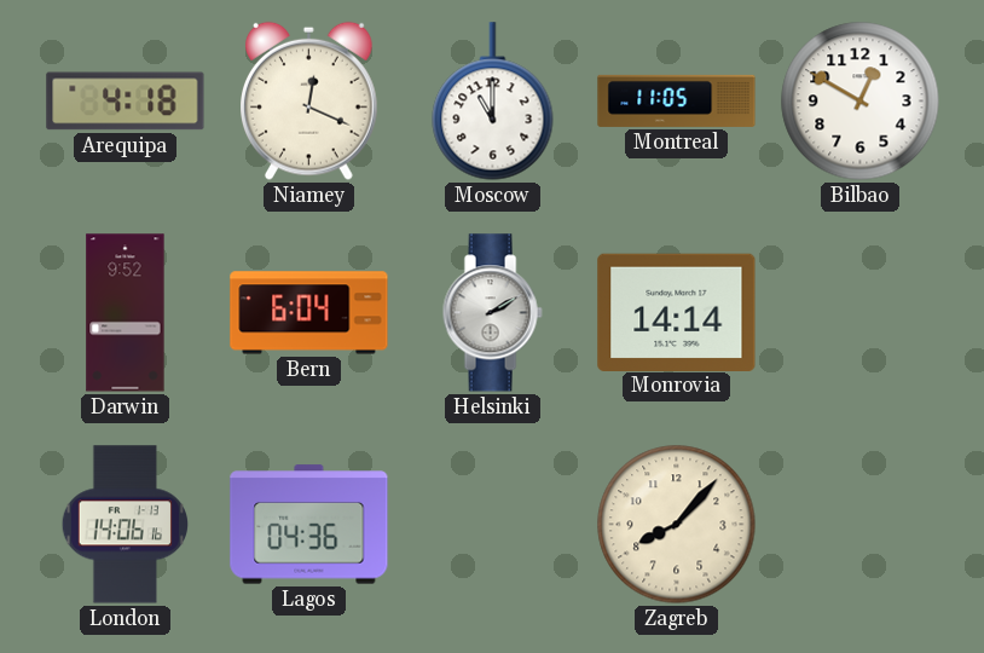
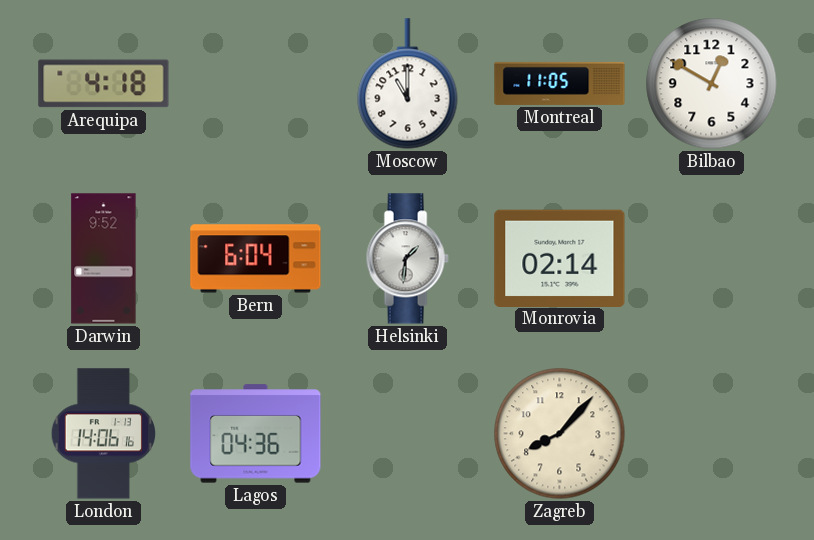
Niamey: 12:19 -> none
Helsinki: 2:10 -> 1:31
Monrovia: 14:14 -> 02:14
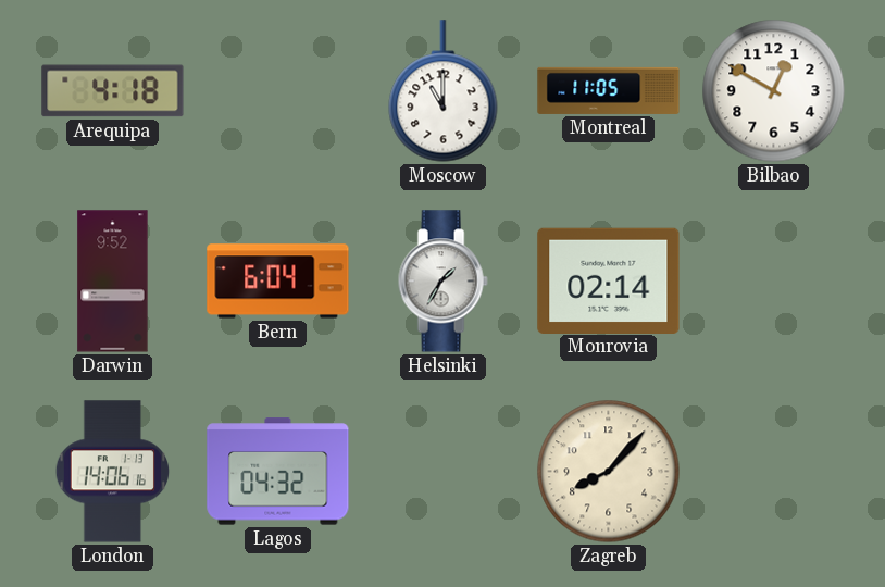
Helsinki: 1:31 -> 1:35
Lagos: 04:36 -> 04:32
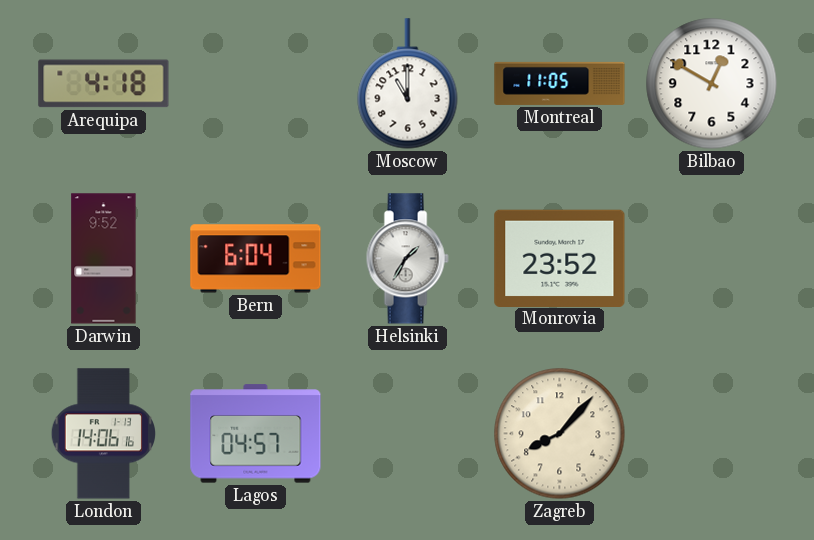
Monrovia: 02:14 -> 23:52
Lagos: 04:32 -> 04:57
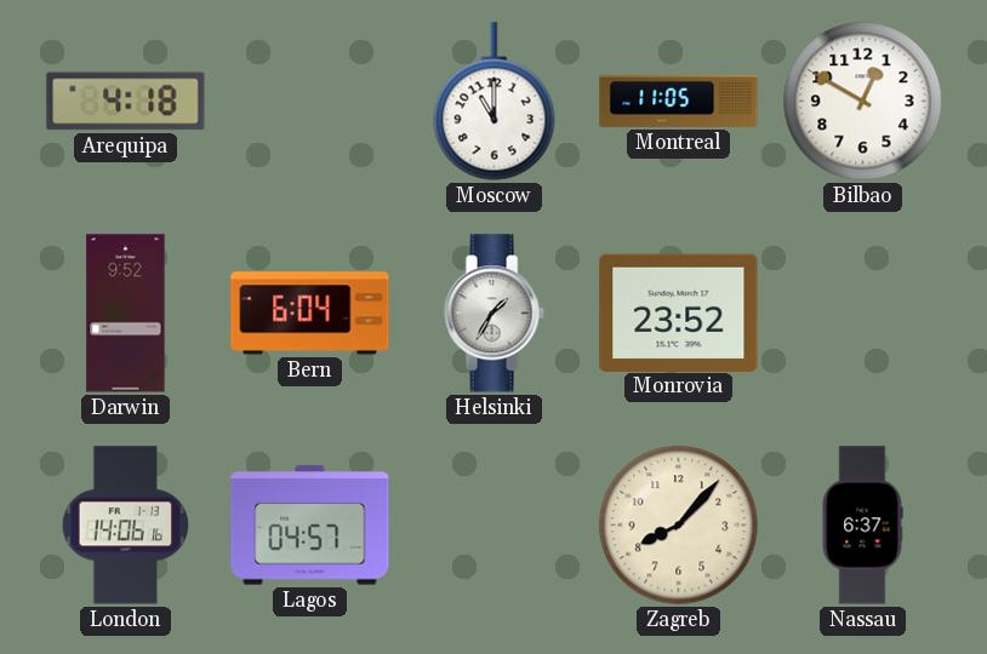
Nassau: none -> 6:37
